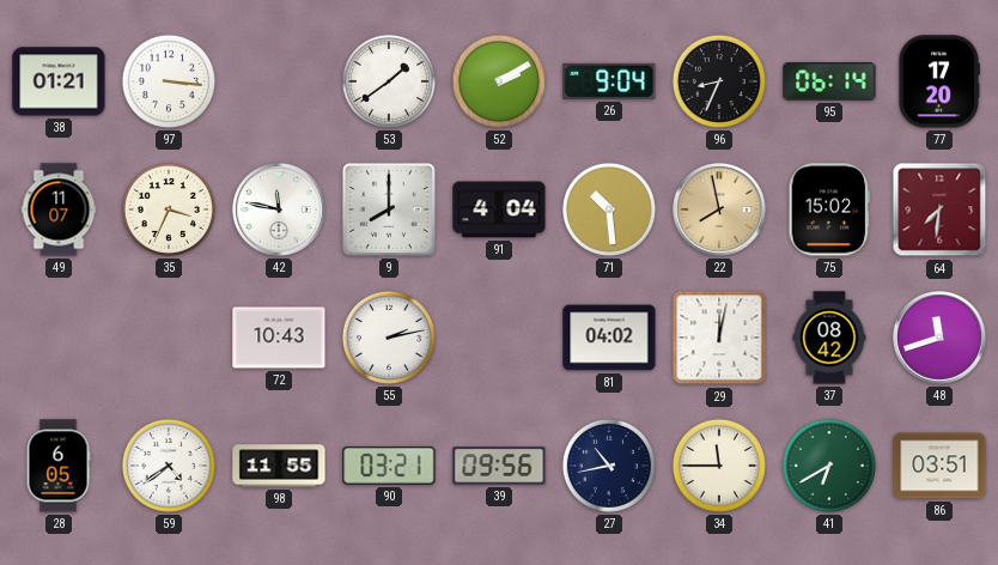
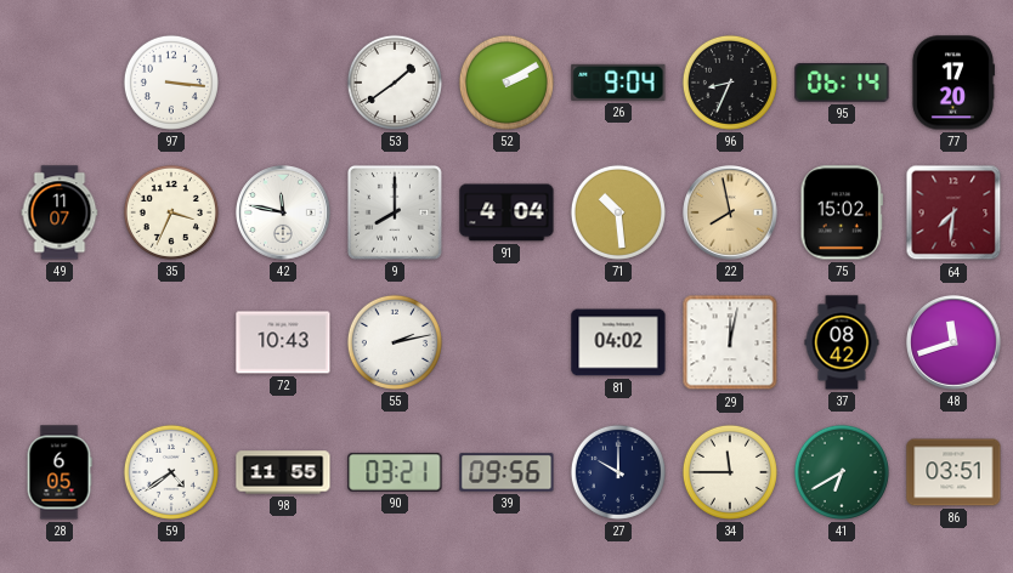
38: 01:21 -> none
27: 10:43 -> 10:00
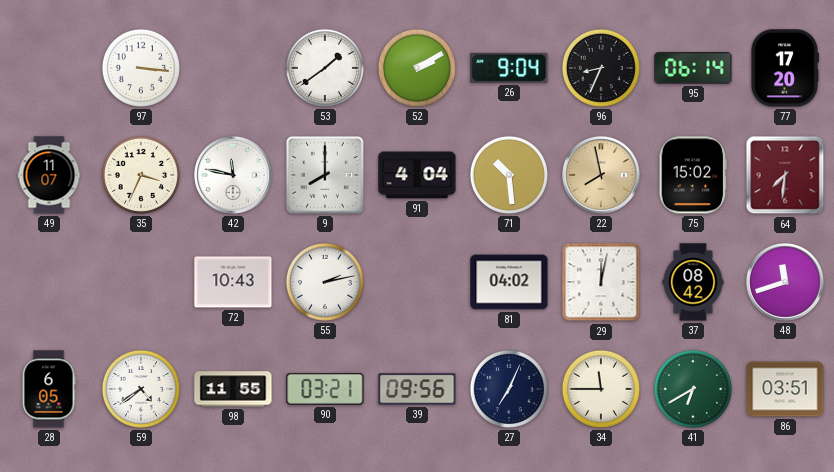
27: 10:00 -> 7:04
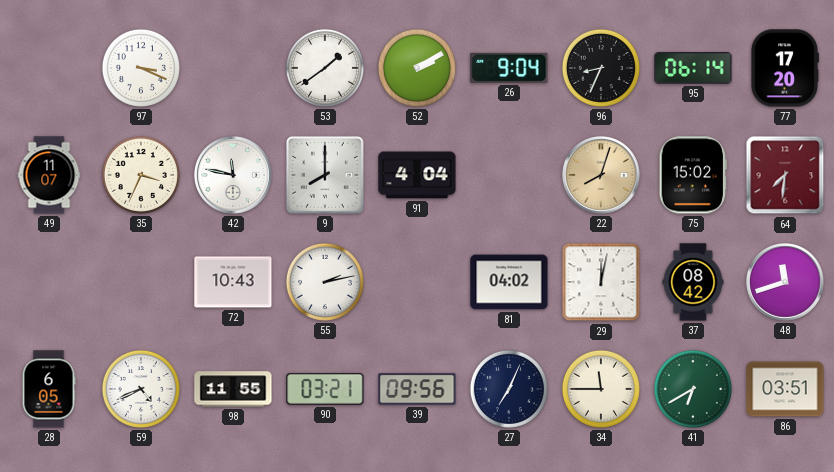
97: 3:16 -> 3:19
71: 10:29 -> none
22: 7:58 -> 8:03
59: 4:39 -> 4:41
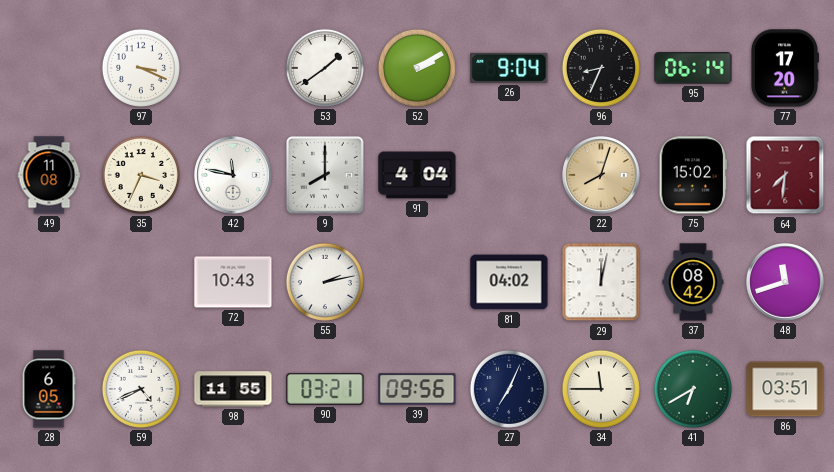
49: 11:07 -> 11:08
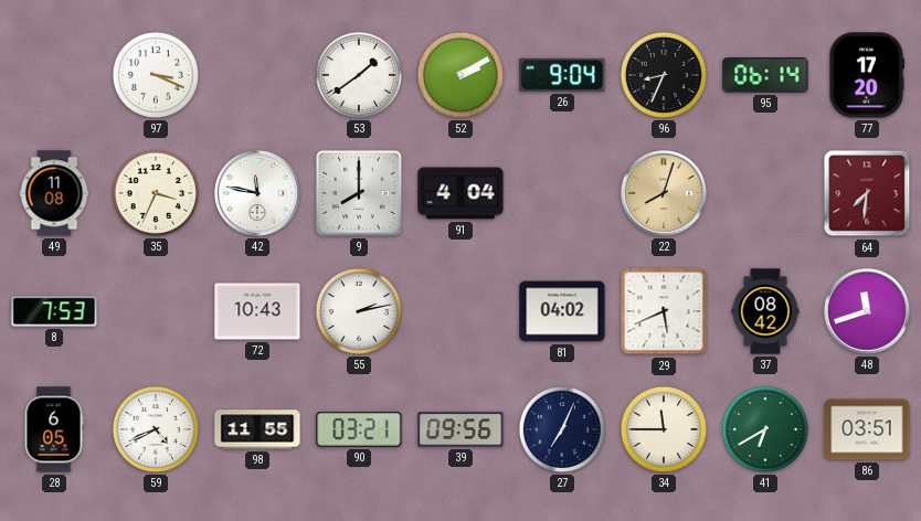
75: 15:02 -> none
8: none -> 7:53
29: 12:02 -> 5:41
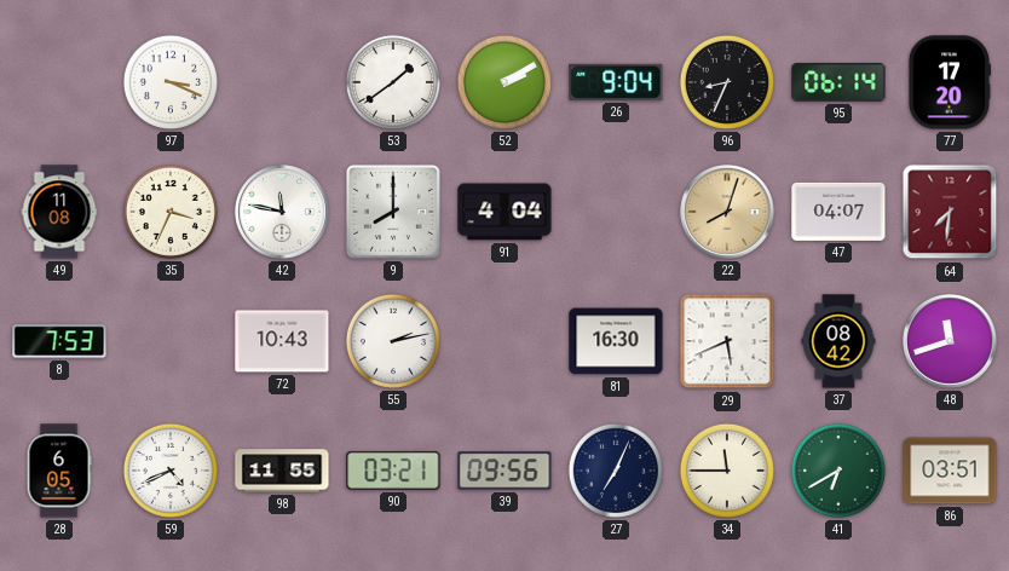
47: none -> 04:07
81: 04:02 -> 16:30
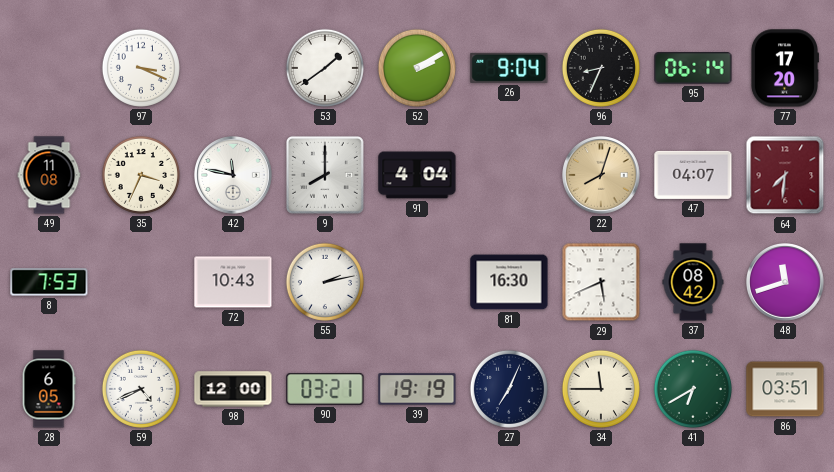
98: 11:55 -> 12:00
39: 09:56 -> 19:19
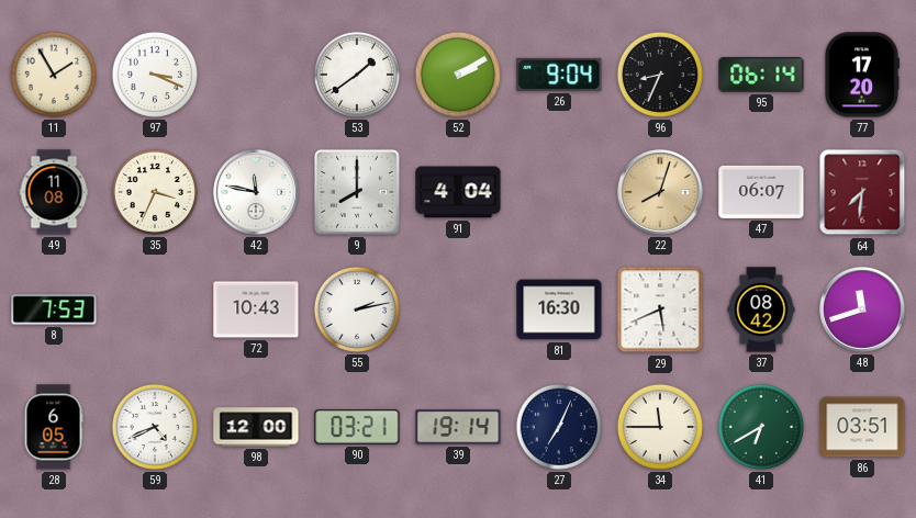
11: none -> 1:55
47: 04:07 -> 06:07
39: 19:19 -> 19:14
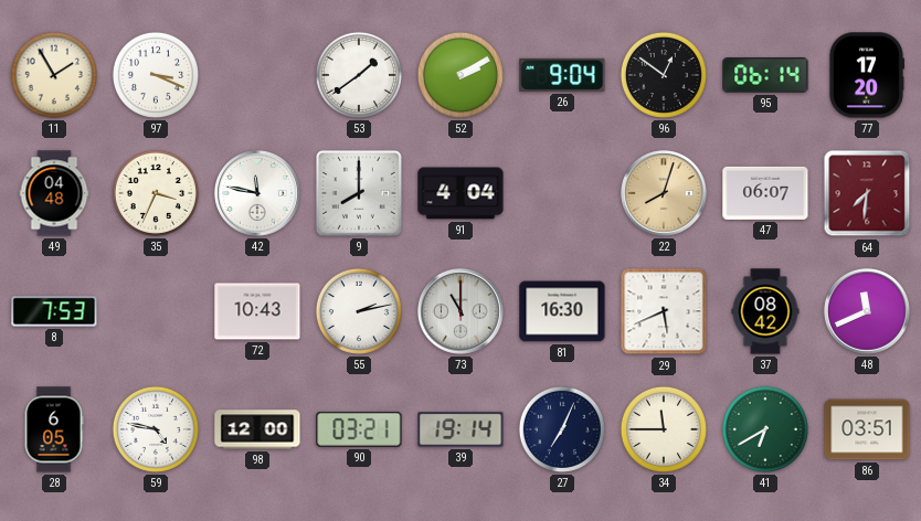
96: 8:34 -> 12:51
49: 11:08 -> 04:48
73: none -> 11:00
48: 11:42 -> 11:41
59: 4:41 -> 4:47
